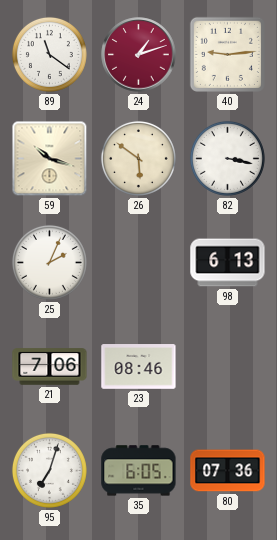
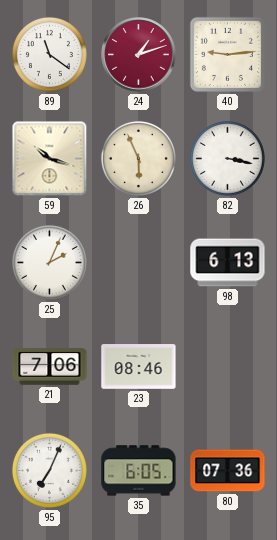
26: 5:51 -> 5:56
95: 7:03 -> 7:04
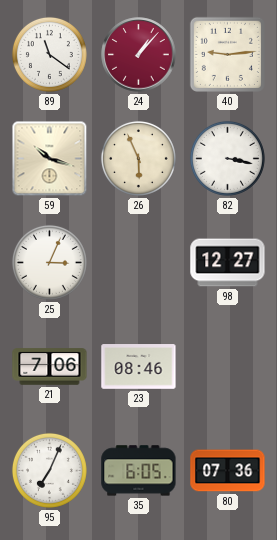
24: 1:12 -> 1:07
25: 2:04 -> 3:04
98: 6:13 -> 12:27
